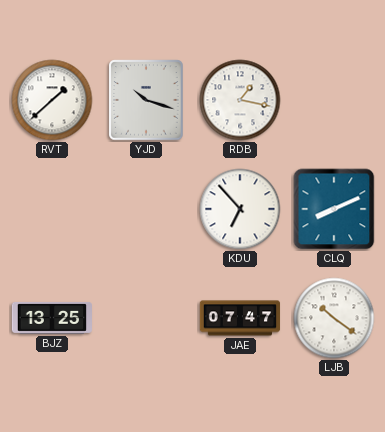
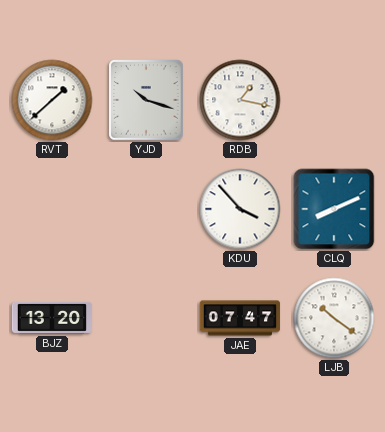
KDU: 6:53 -> 3:53
BJZ: 13:25 -> 13:20
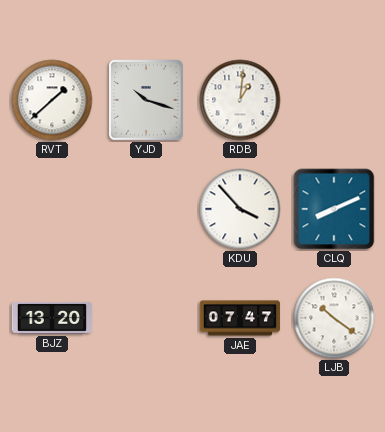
RDB: 1:17 -> 1:01
